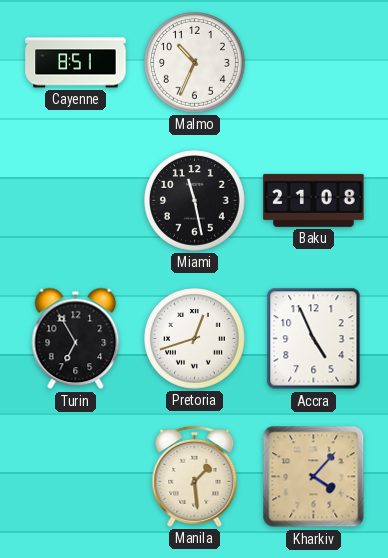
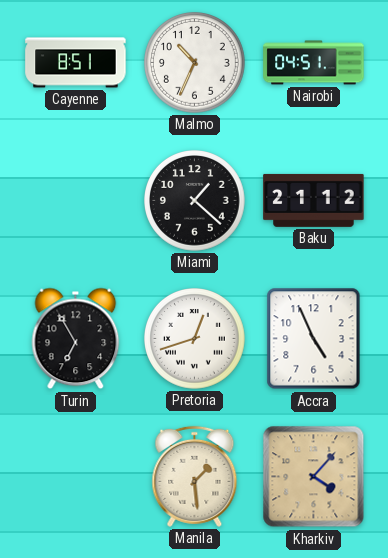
Nairobi: none -> 04:51
Miami: 11:28 -> 1:22
Baku: 21:08 -> 21:12
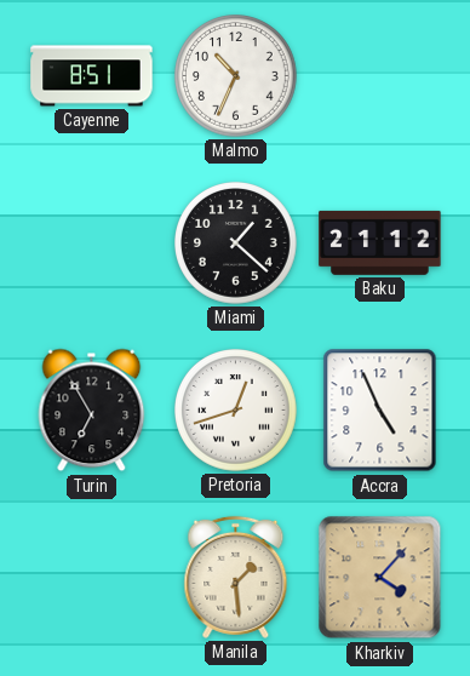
Nairobi: 04:51 -> none
